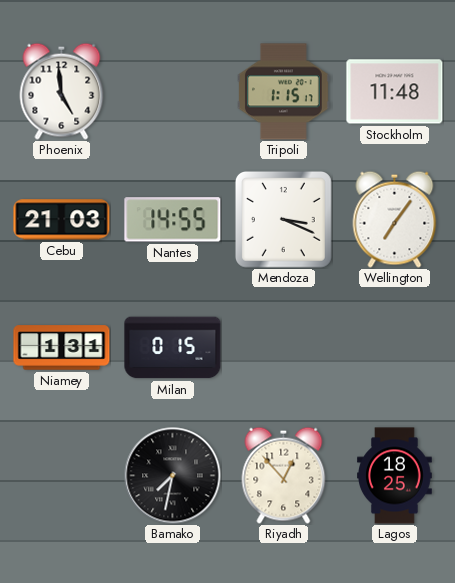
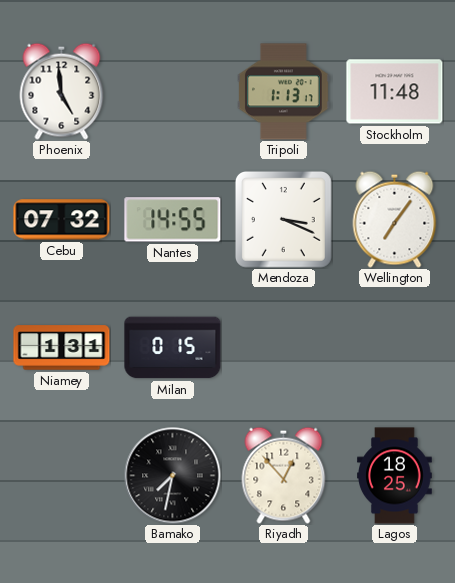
Tripoli: 1:15 -> 1:13
Cebu: 21:03 -> 07:32
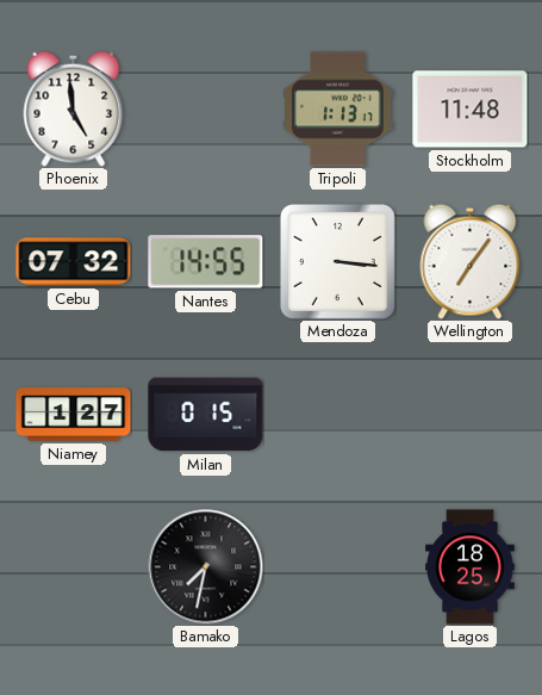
Mendoza: 3:19 -> 3:16
Niamey: 1:31 -> 1:27
Riyadh: 12:53 -> none
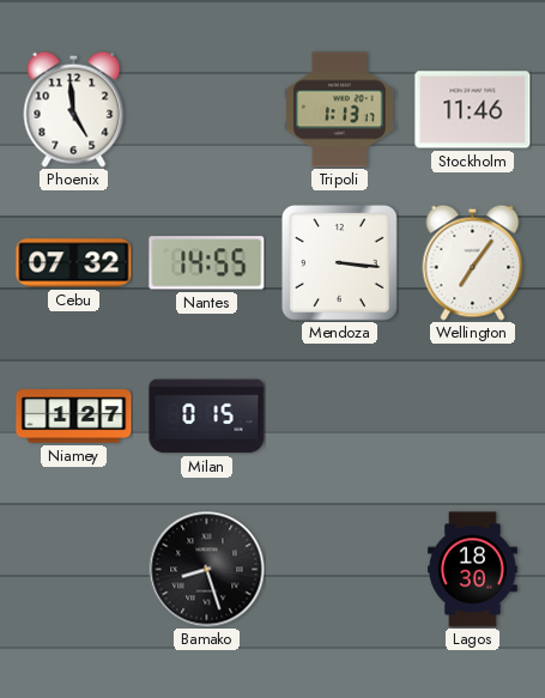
Stockholm: 11:48 -> 11:46
Bamako: 7:32 -> 8:27
Lagos: 18:25 -> 18:30
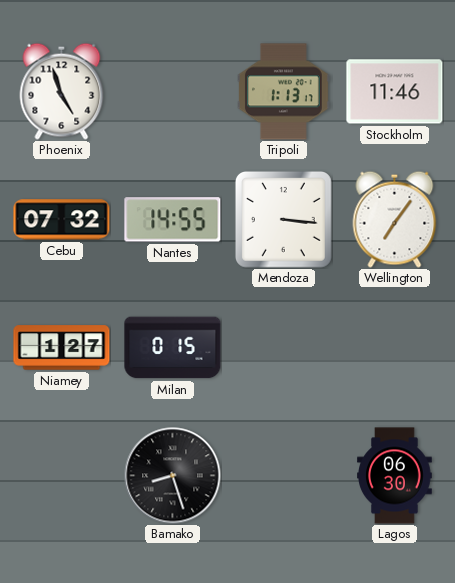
Phoenix: 4:59 -> 4:57
Lagos: 18:30 -> 06:30
